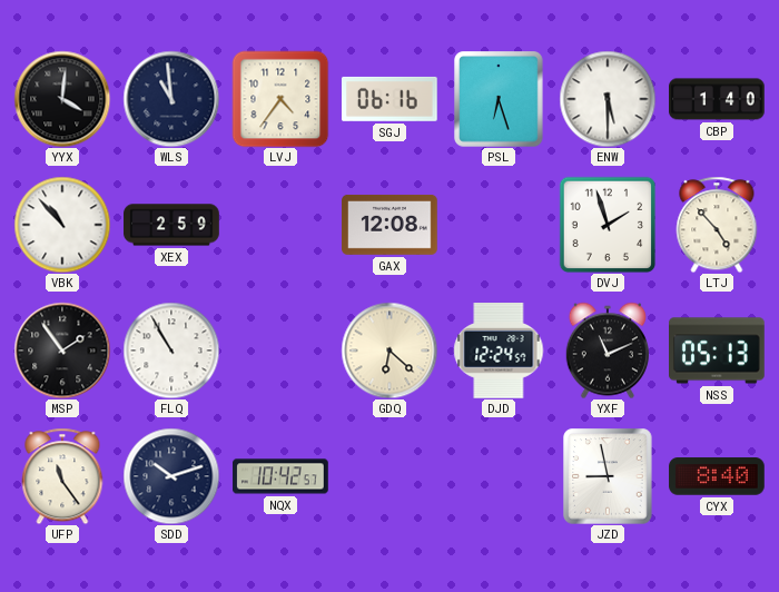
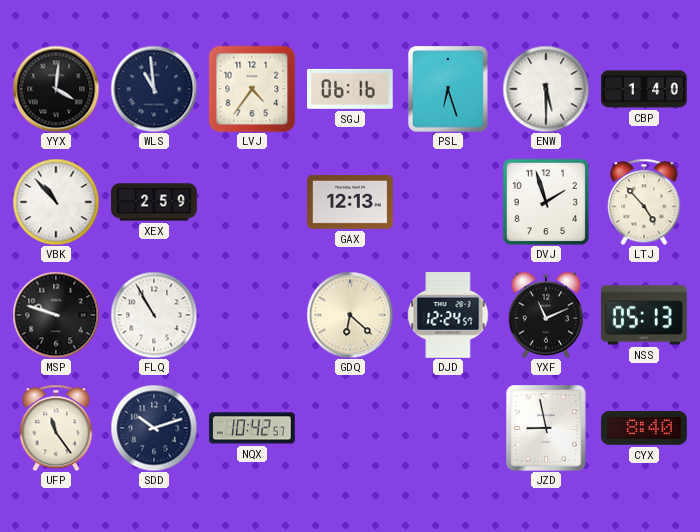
GAX: 12:08 -> 12:13
MSP: 1:54 -> 9:48
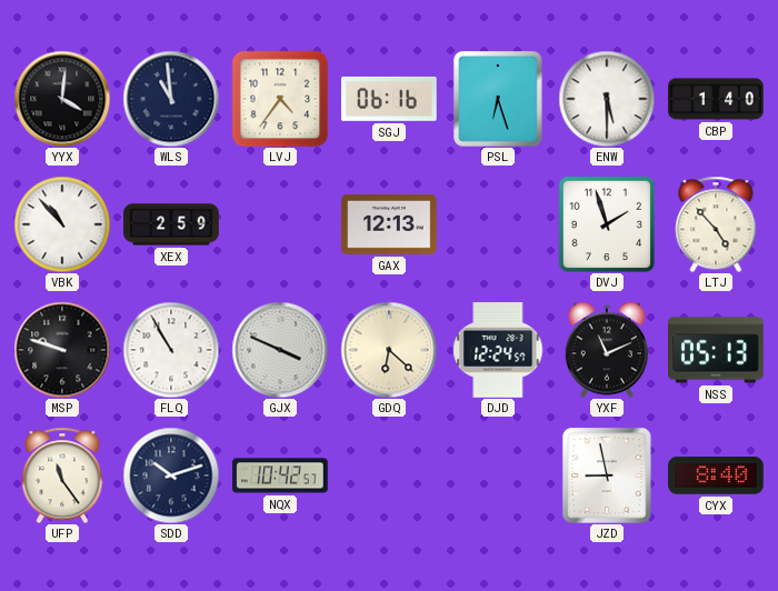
GJX: none -> 3:49
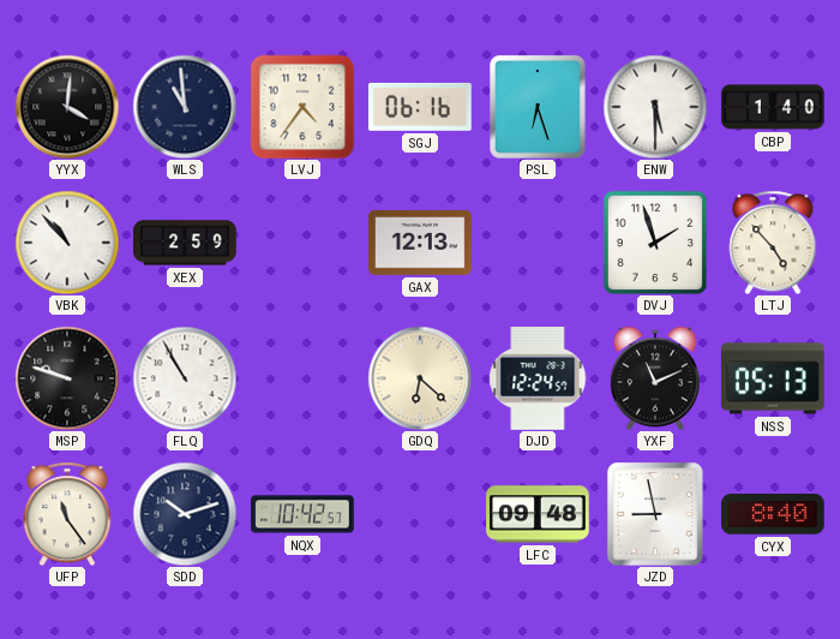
GJX: 3:49 -> none
LFC: none -> 09:48
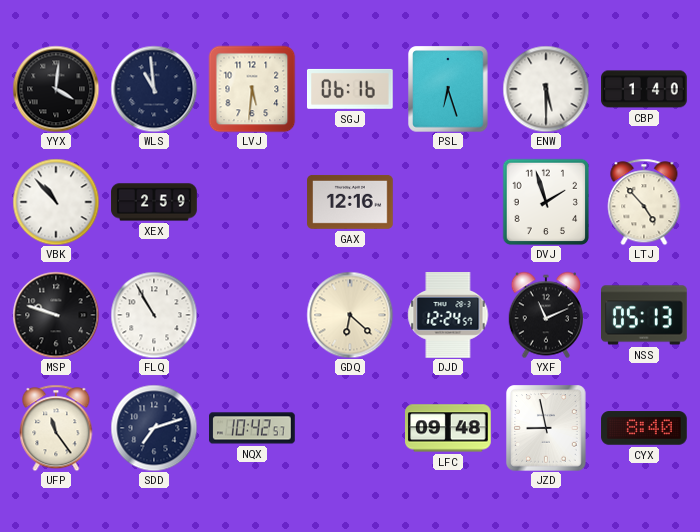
LVJ: 4:36 -> 5:31
GAX: 12:13 -> 12:16
SDD: 10:12 -> 7:12
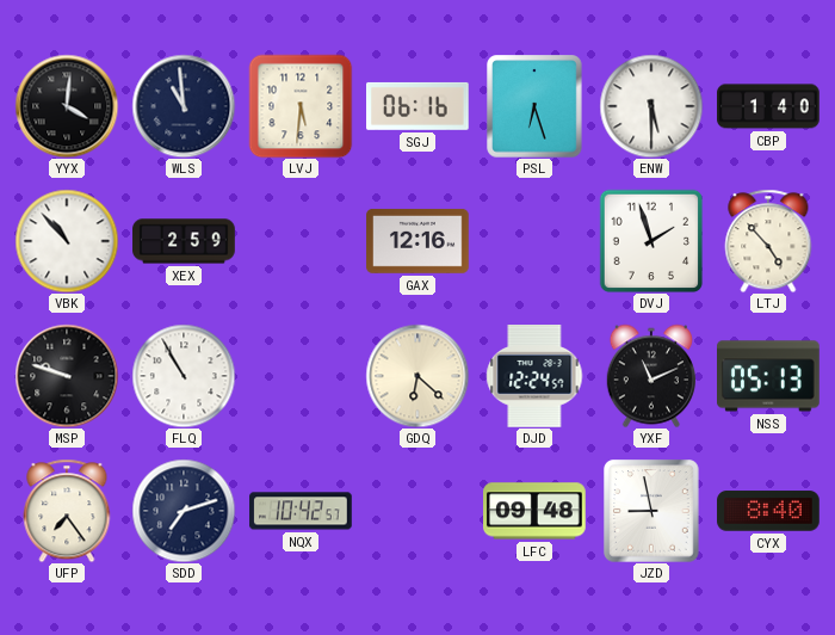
UFP: 11:24 -> 7:24
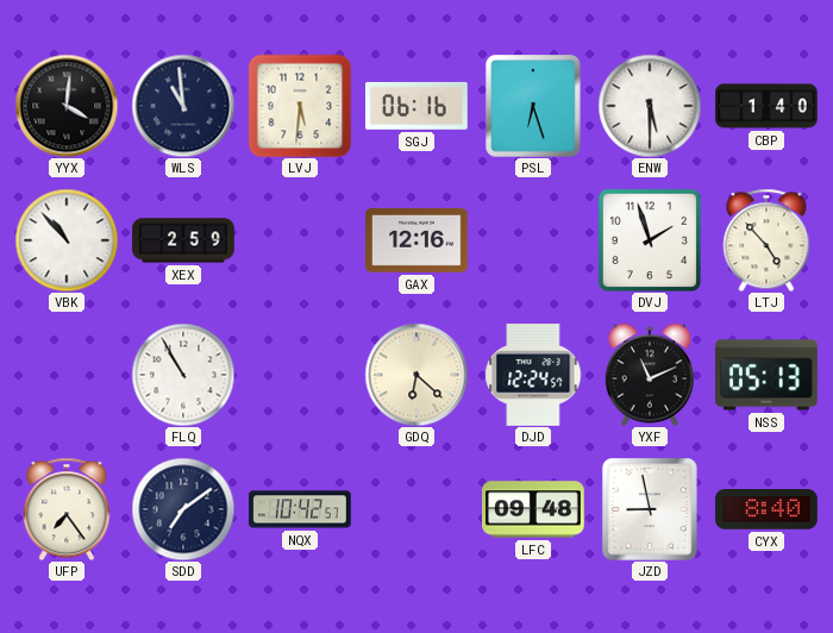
MSP: 9:48 -> none
SDD: 7:12 -> 7:09
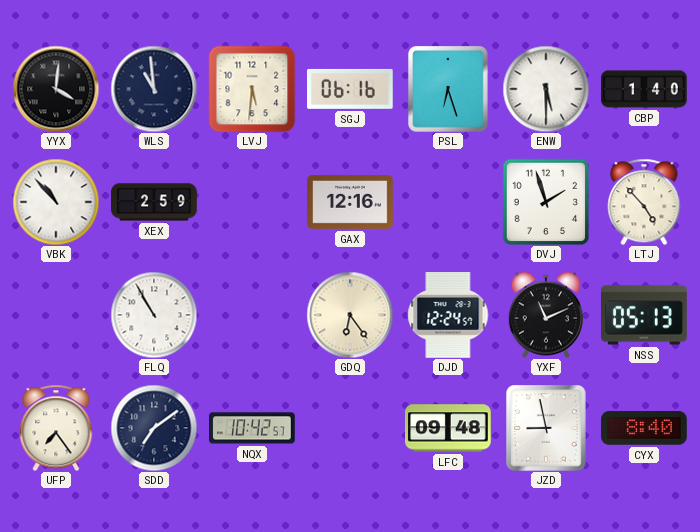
GDQ: 6:22 -> 6:24
